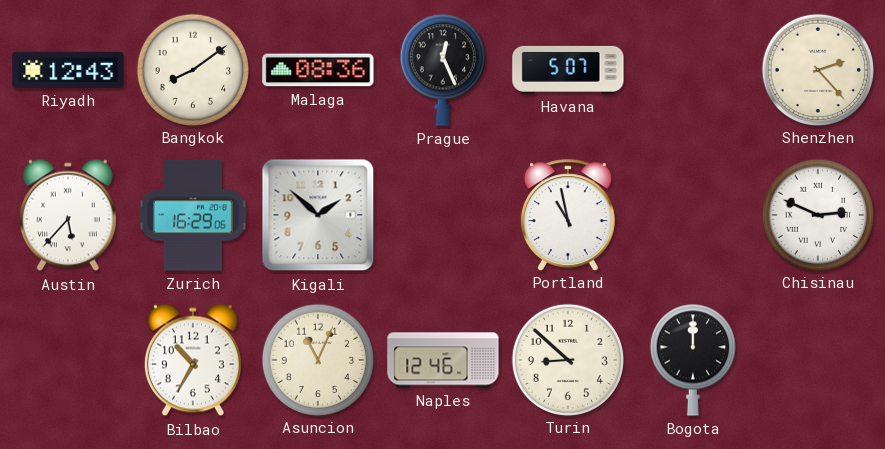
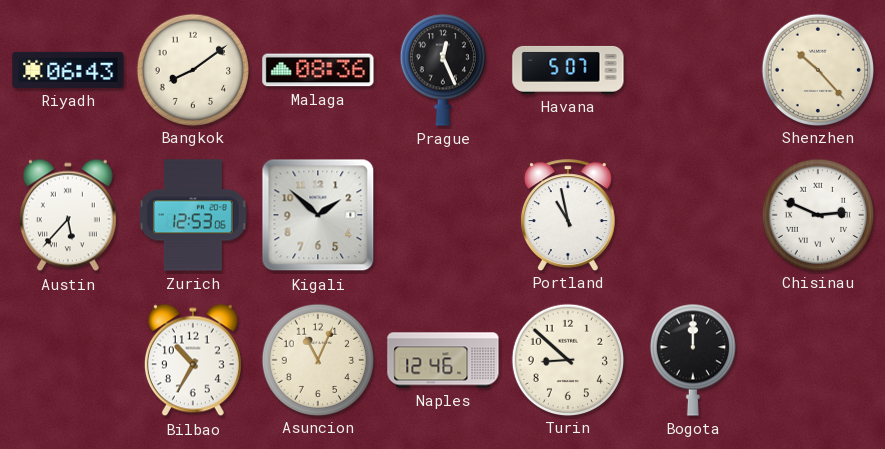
Riyadh: 12:43 -> 06:43
Shenzhen: 2:23 -> 10:23
Zurich: 16:29 -> 12:53
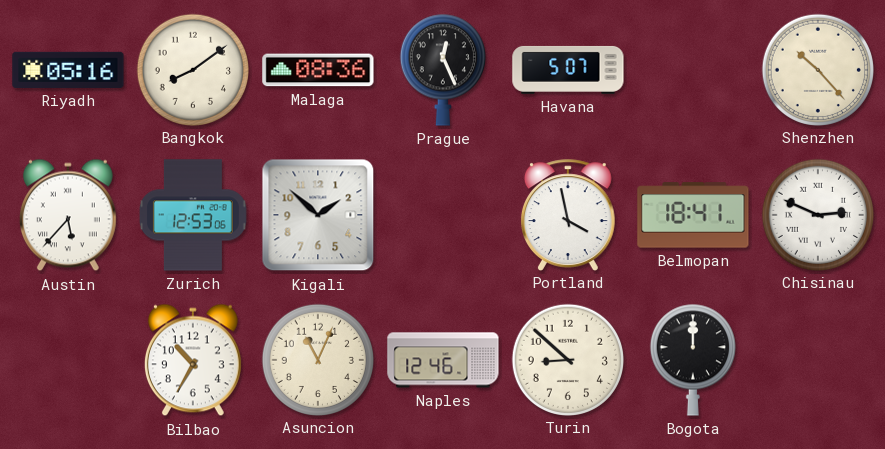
Riyadh: 06:43 -> 05:16
Portland: 10:58 -> 3:58
Belmopan: none -> 18:41
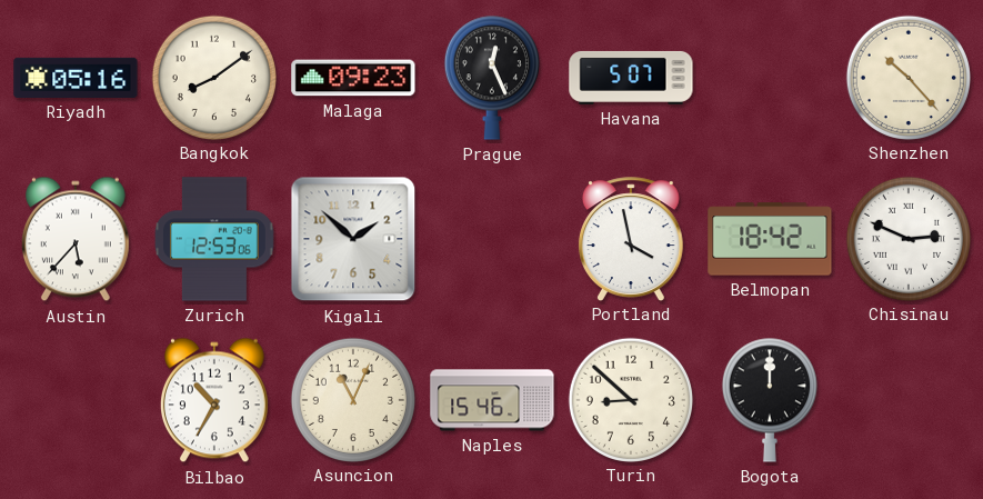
Malaga: 08:36 -> 09:23
Belmopan: 18:41 -> 18:42
Naples: 12:46 -> 15:46
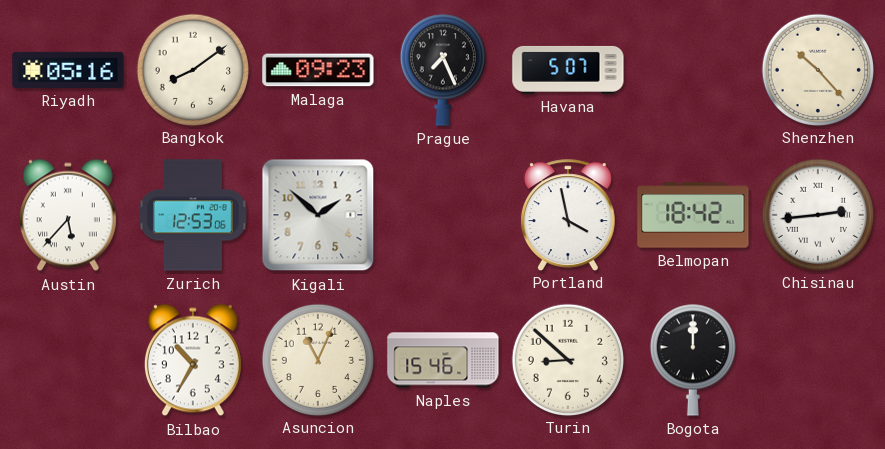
Prague: 12:26 -> 7:26
Chisinau: 2:49 -> 2:44
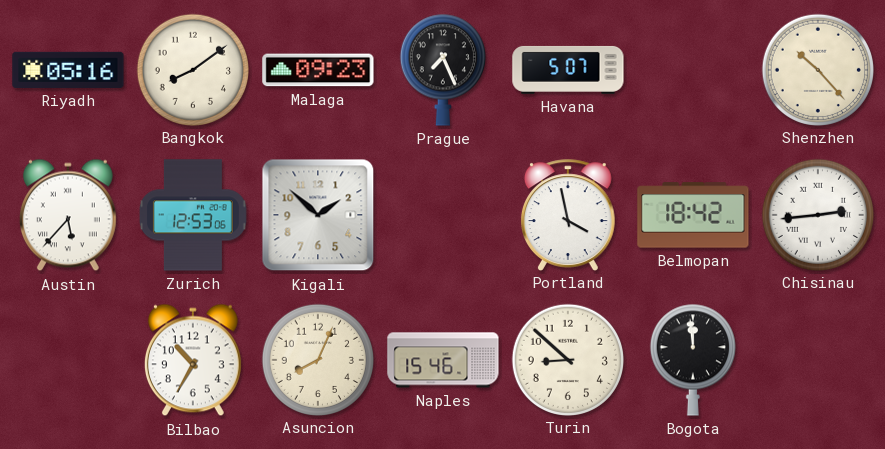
Asuncion: 11:04 -> 8:04
Bogota: 12:00 -> 11:59
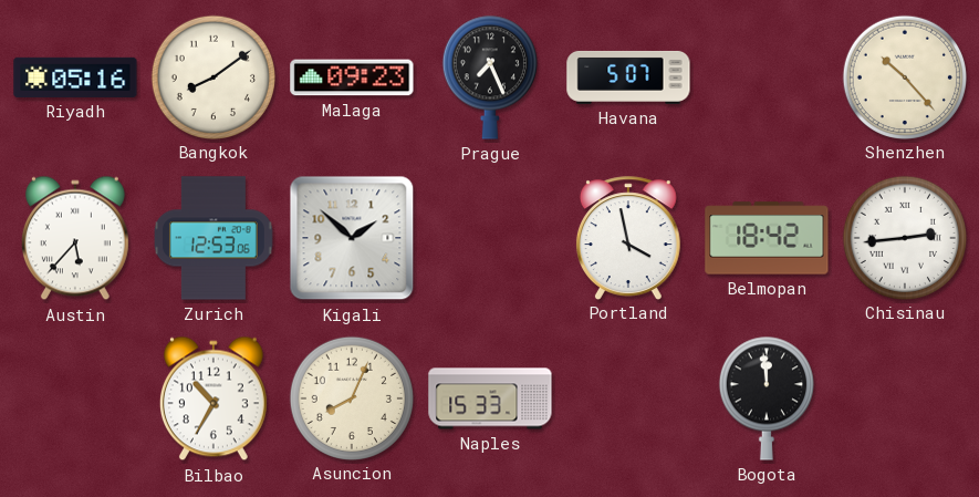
Naples: 15:46 -> 15:33
Turin: 8:52 -> none
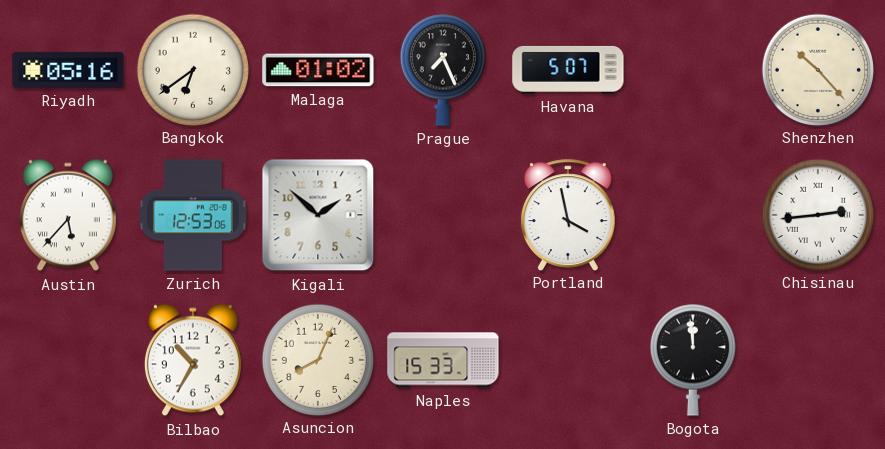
Bangkok: 8:09 -> 6:39
Malaga: 09:23 -> 01:02
Belmopan: 18:42 -> none
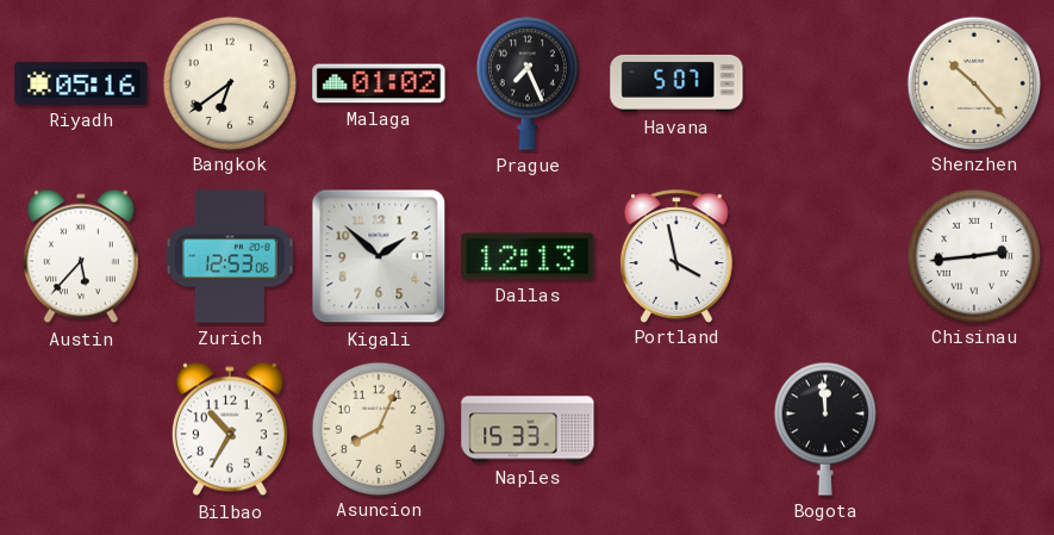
Dallas: none -> 12:13
